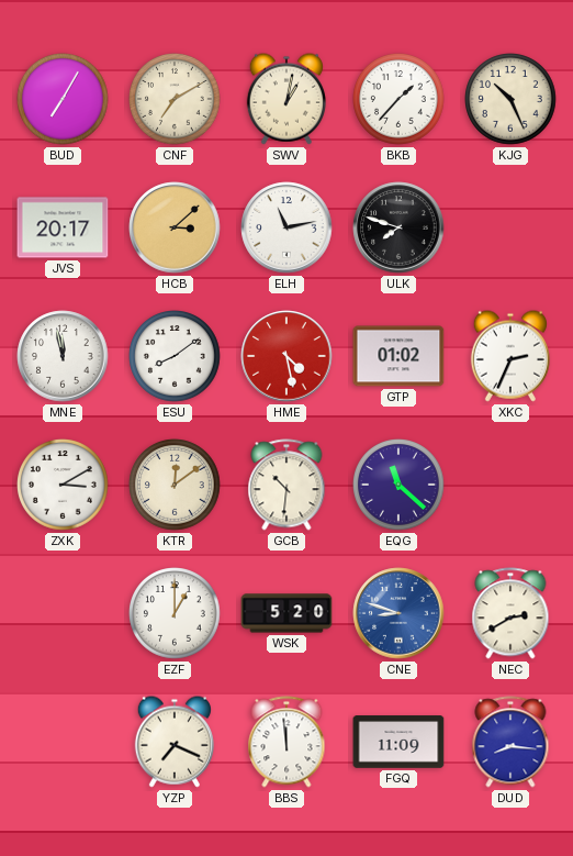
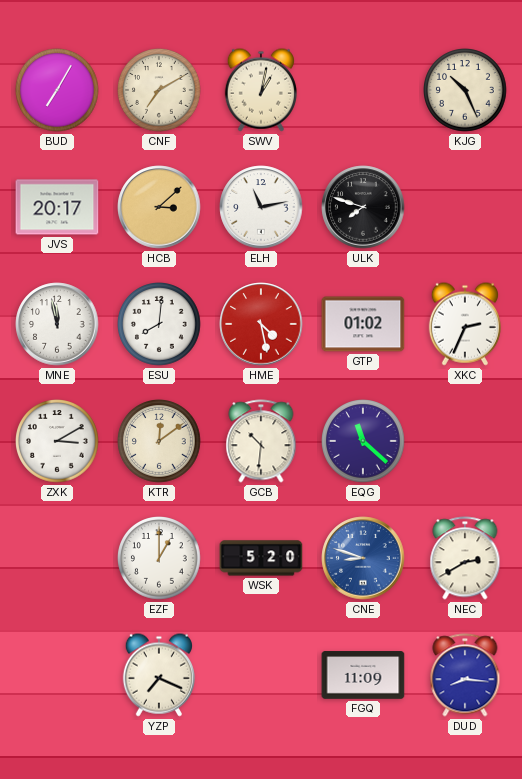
BKB: 1:37 -> none
ESU: 8:09 -> 8:01
BBS: 11:59 -> none
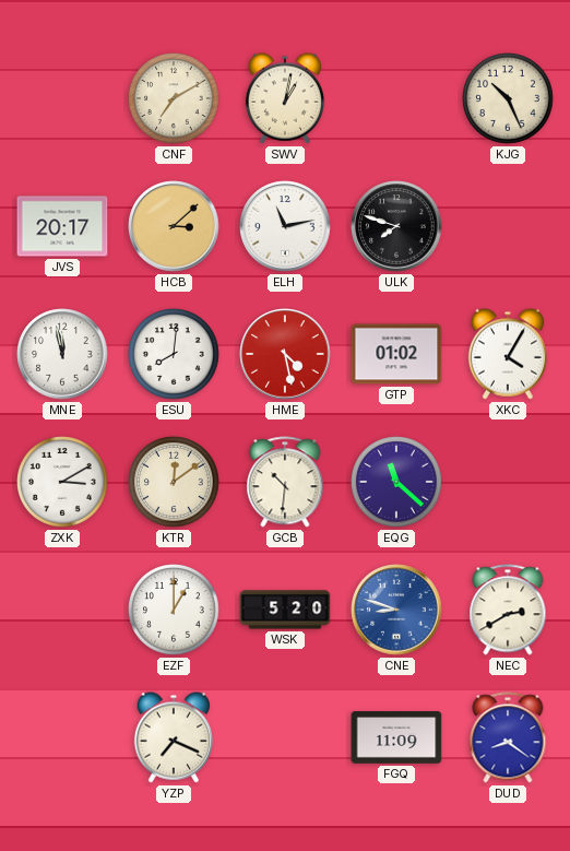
BUD: 7:05 -> none
XKC: 2:34 -> 4:05
DUD: 8:16 -> 8:21
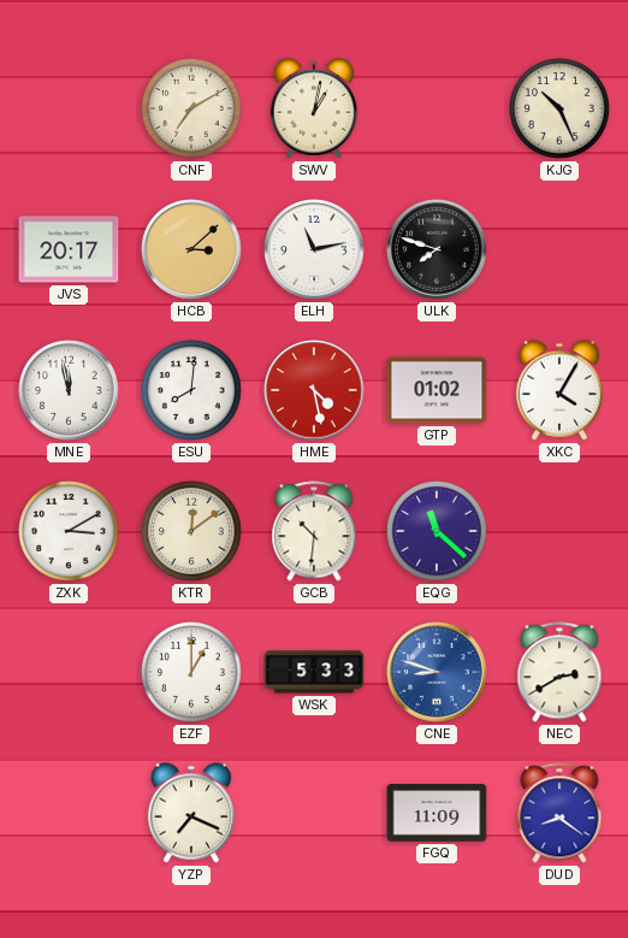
WSK: 5:20 -> 5:33
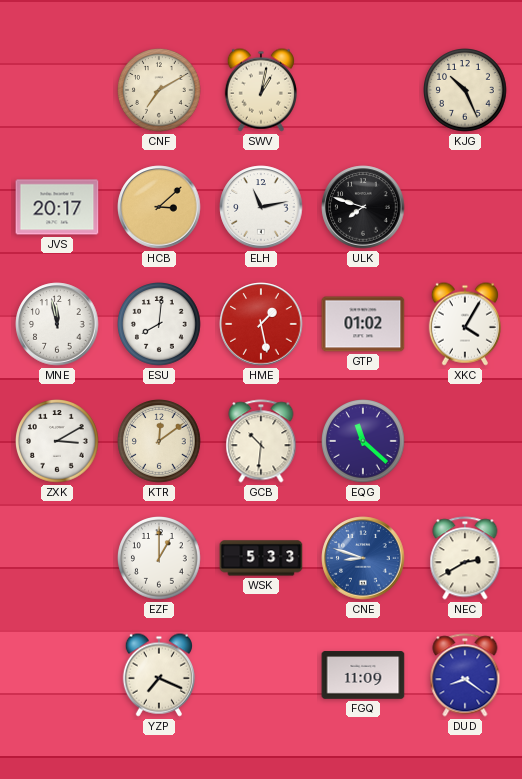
HME: 4:28 -> 1:28
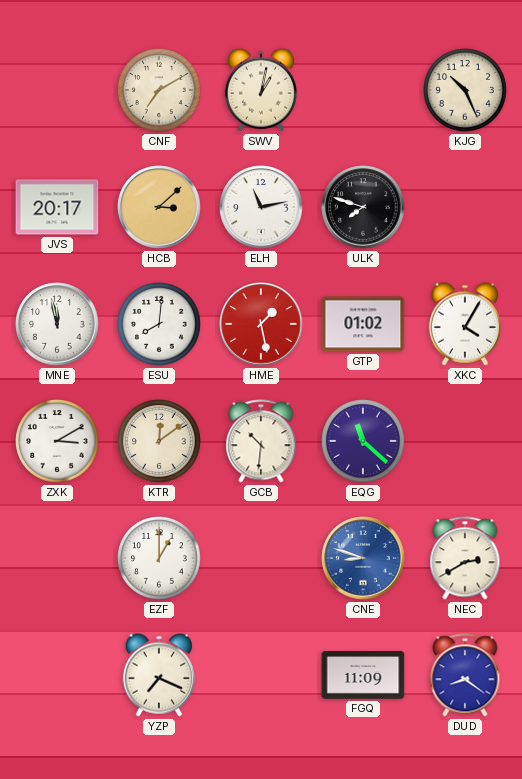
WSK: 5:33 -> none
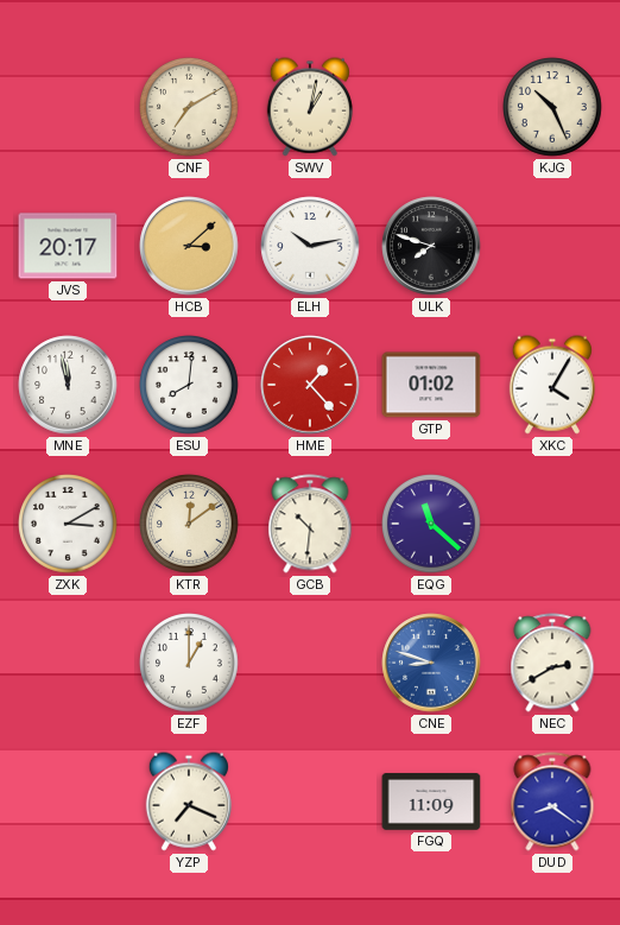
ELH: 11:13 -> 10:13
HME: 1:28 -> 1:23
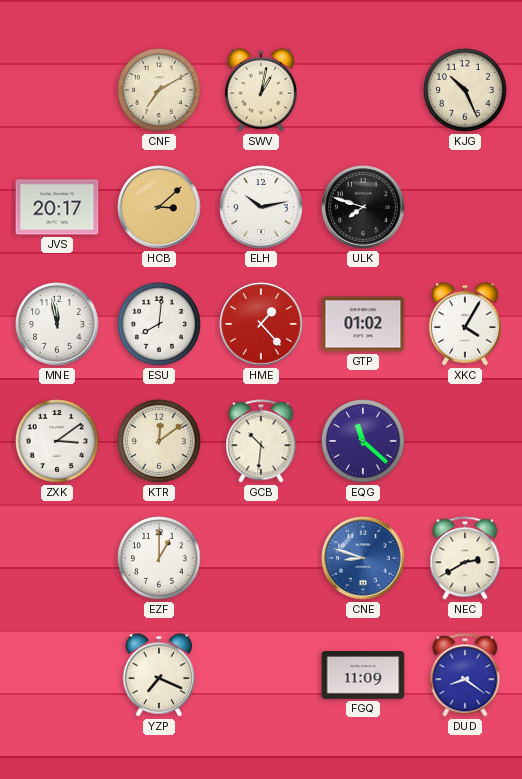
ZXK: 3:10 -> 3:09
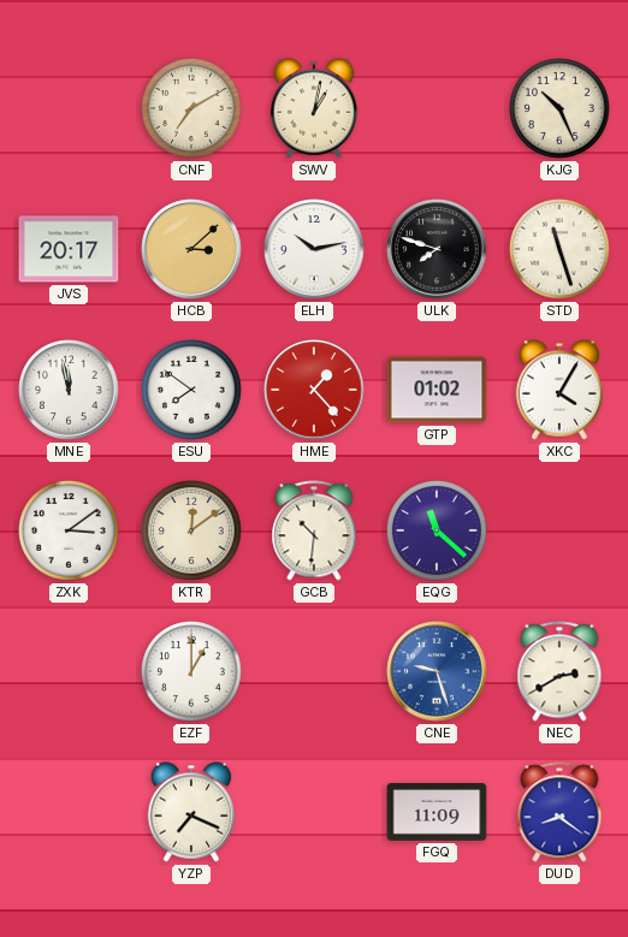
STD: none -> 11:27
ESU: 8:01 -> 7:51
CNE: 8:48 -> 9:27
